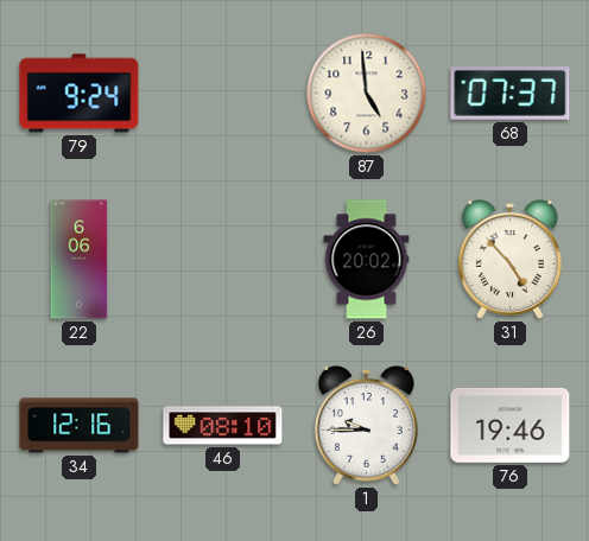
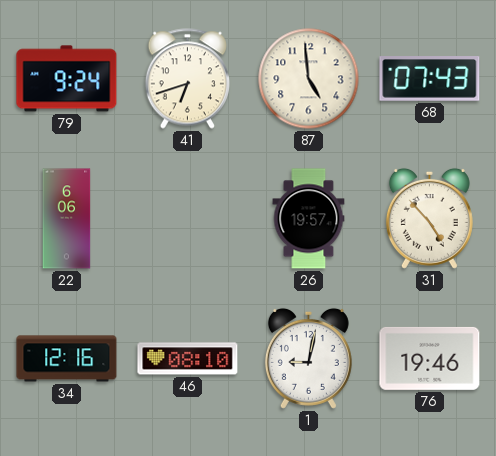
41: none -> 6:42
68: 07:37 -> 07:43
26: 20:02 -> 19:57
1: 9:45 -> 9:02
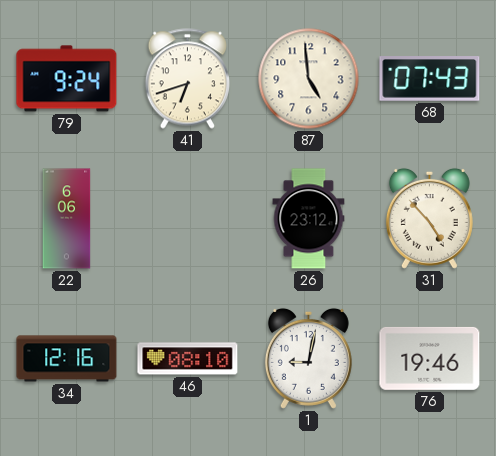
26: 19:57 -> 23:12
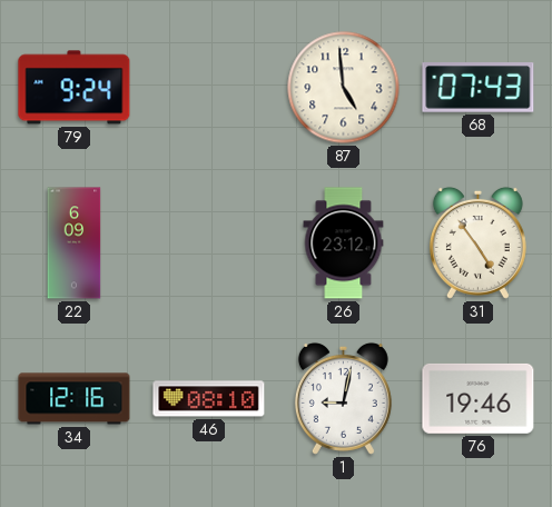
41: 6:42 -> none
22: 6:06 -> 6:09
31: 4:53 -> 4:54
